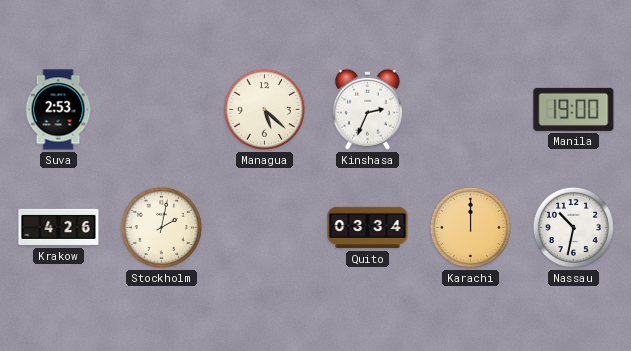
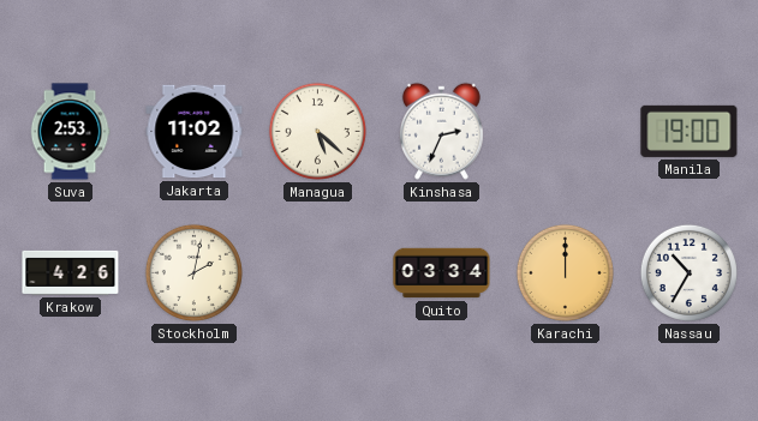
Jakarta: none -> 11:02
Nassau: 10:32 -> 10:35
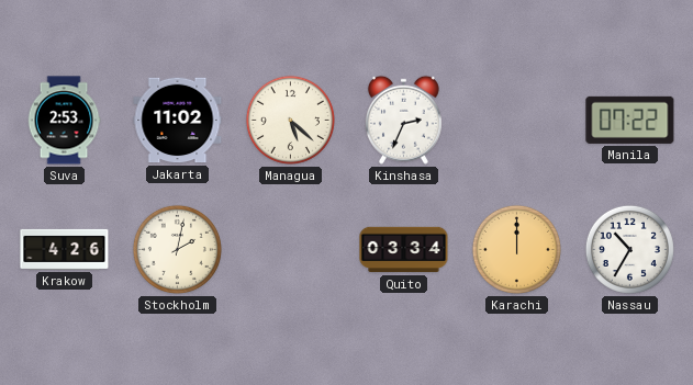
Manila: 19:00 -> 07:22
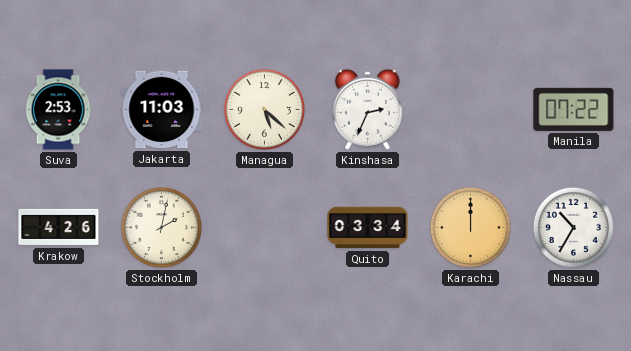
Jakarta: 11:02 -> 11:03
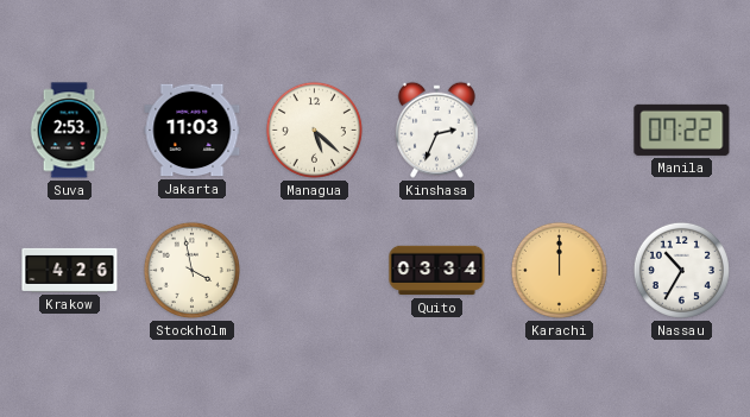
Stockholm: 2:02 -> 3:58
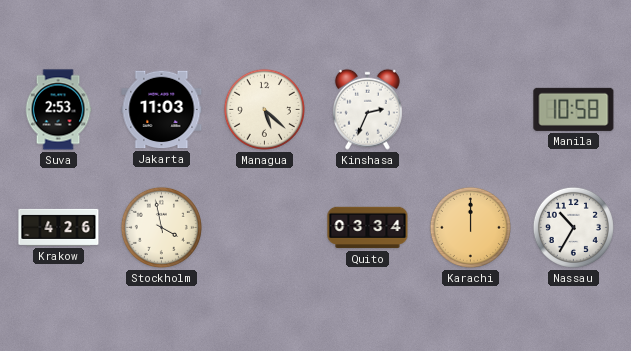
Manila: 07:22 -> 10:58
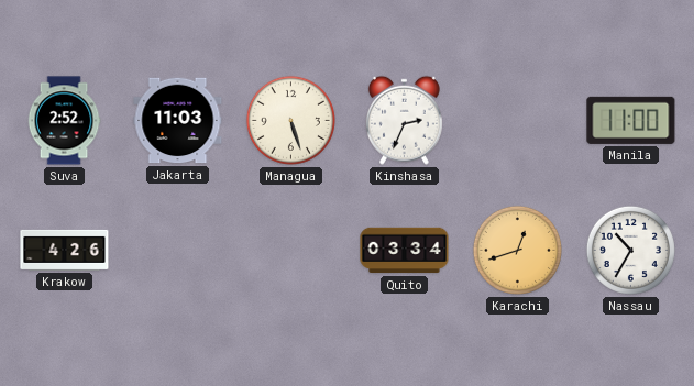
Suva: 2:53 -> 2:52
Managua: 5:22 -> 5:27
Manila: 10:58 -> 11:00
Stockholm: 3:58 -> none
Karachi: 12:00 -> 12:42
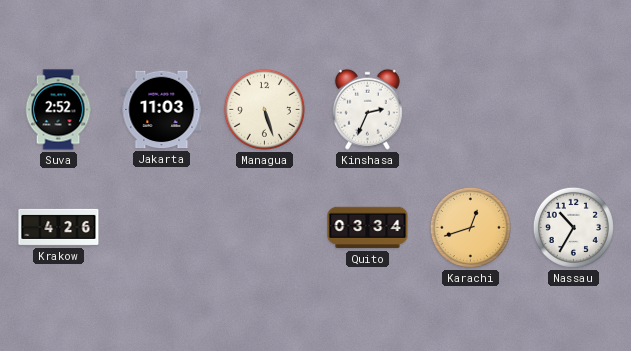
Manila: 11:00 -> none
